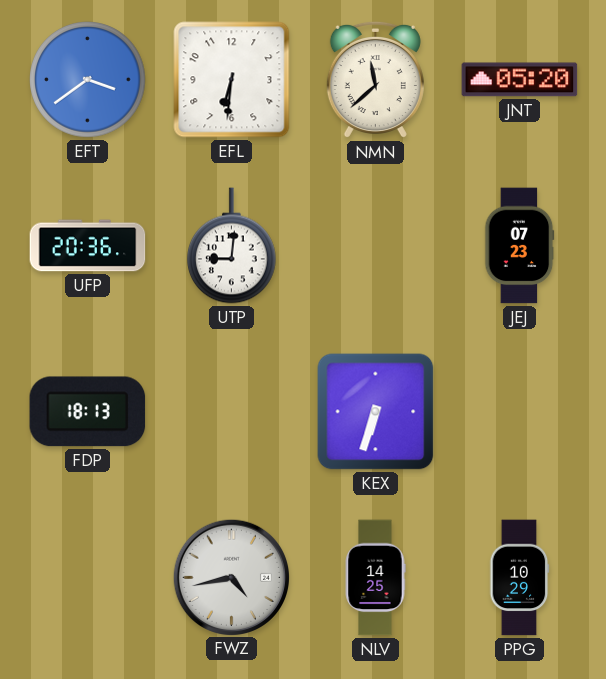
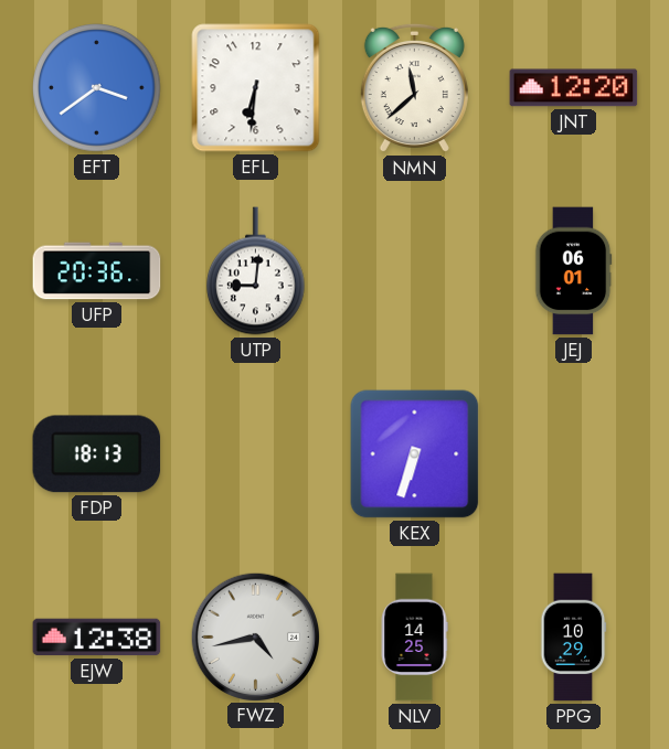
JNT: 05:20 -> 12:20
JEJ: 07:23 -> 06:01
EJW: none -> 12:38
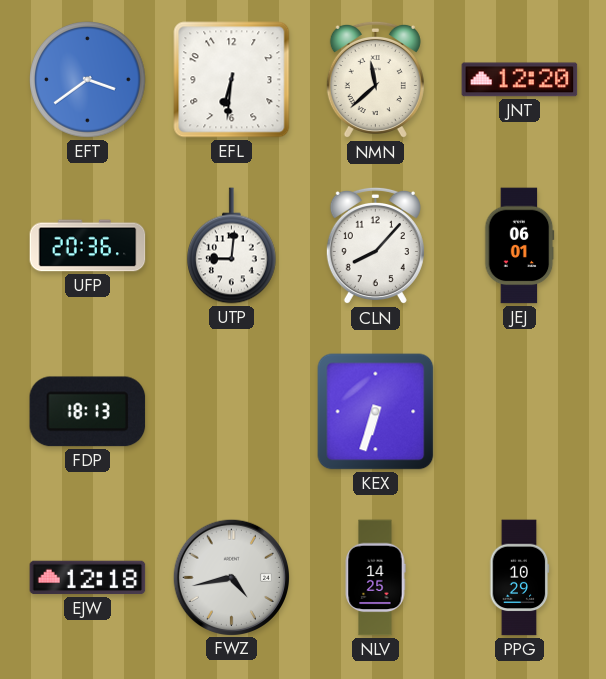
CLN: none -> 8:07
EJW: 12:38 -> 12:18
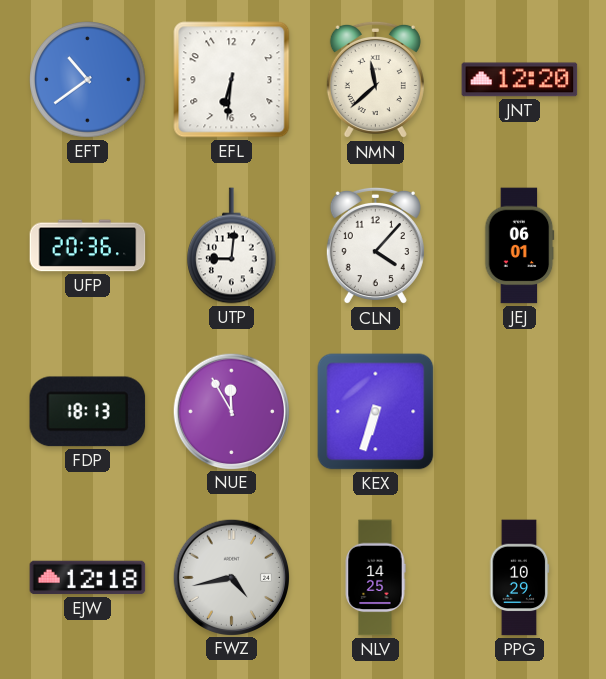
EFT: 3:39 -> 10:39
CLN: 8:07 -> 4:07
NUE: none -> 11:55
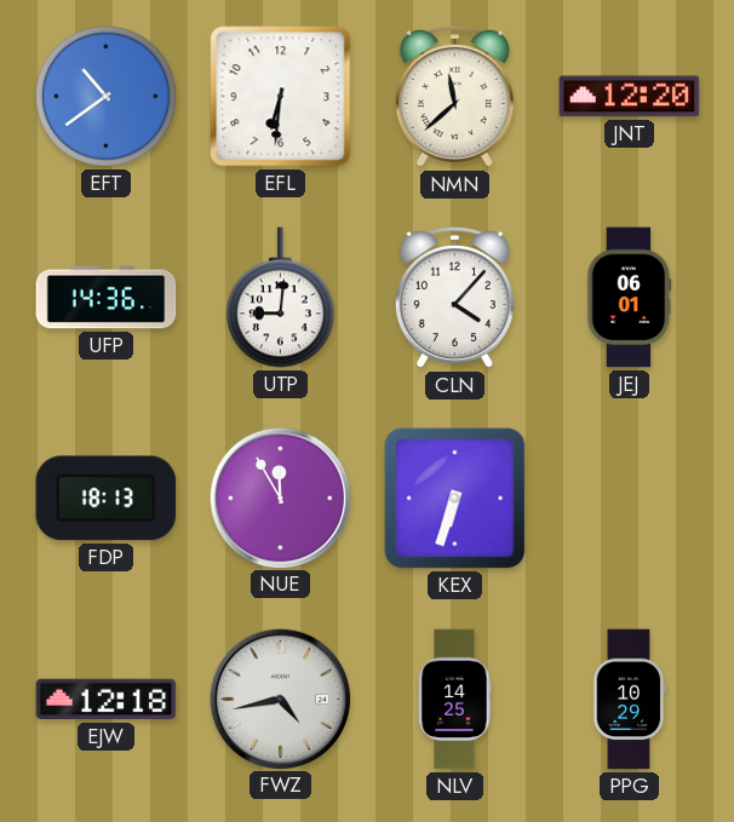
UFP: 20:36 -> 14:36
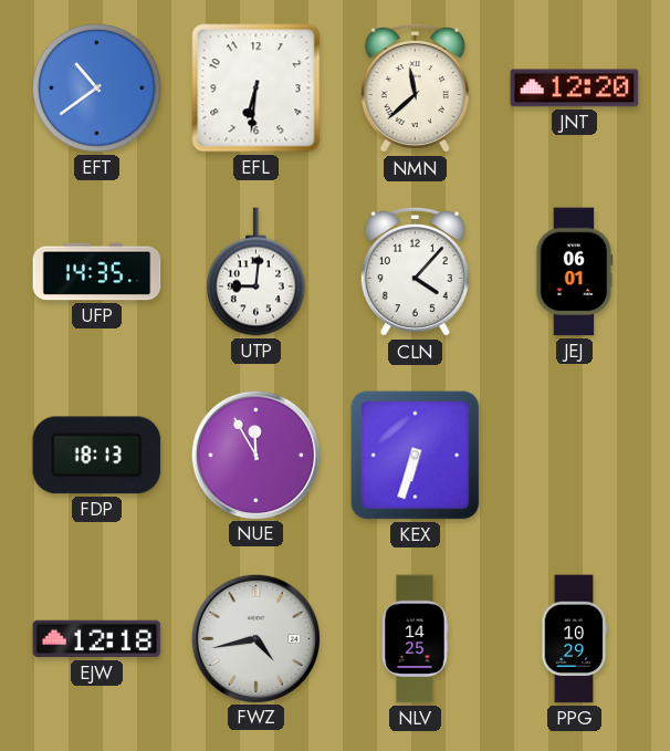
UFP: 14:36 -> 14:35
